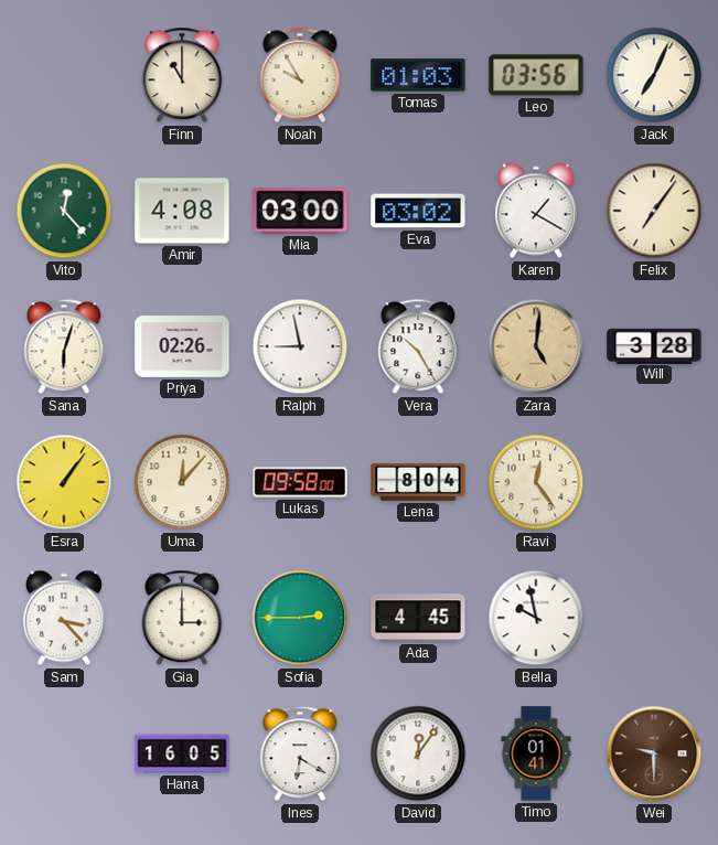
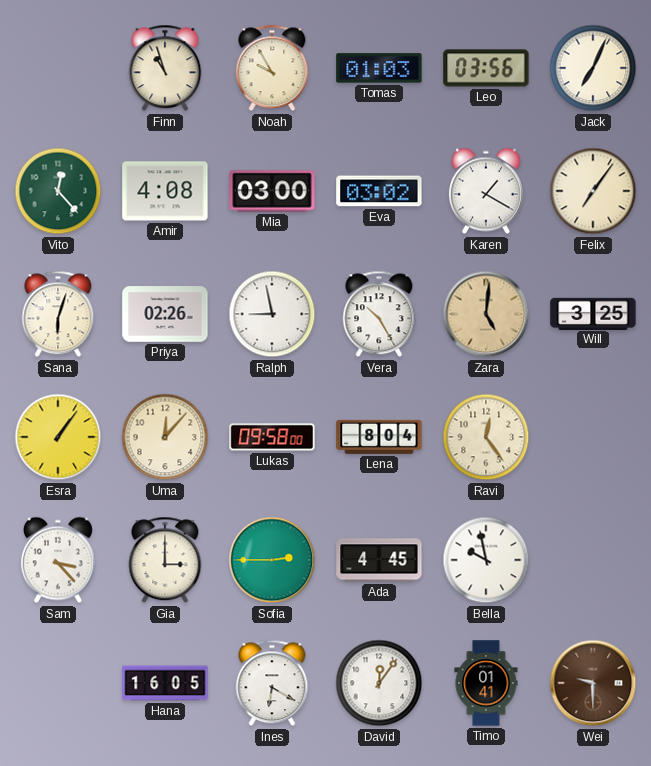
Finn: 11:00 -> 10:57
Will: 3:28 -> 3:25
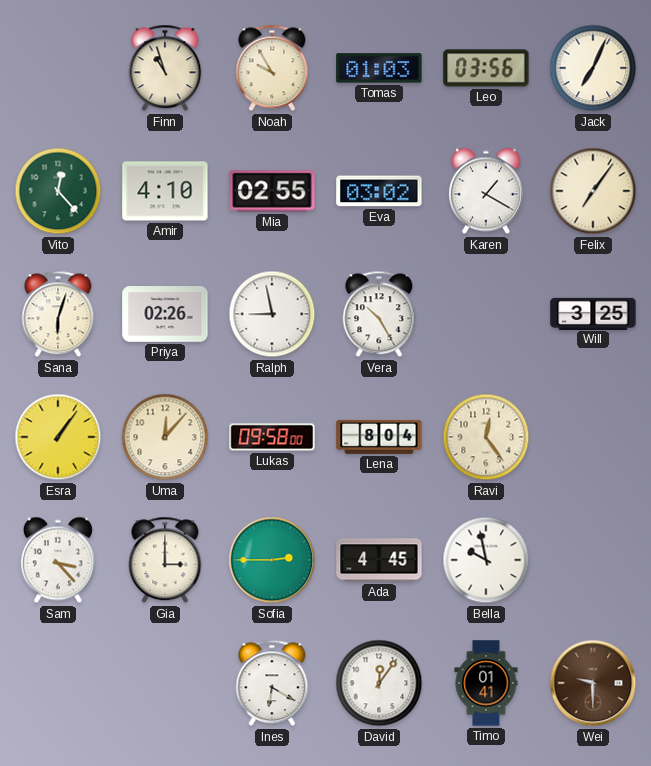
Amir: 4:08 -> 4:10
Mia: 03:00 -> 02:55
Zara: 5:01 -> none
Hana: 16:05 -> none
